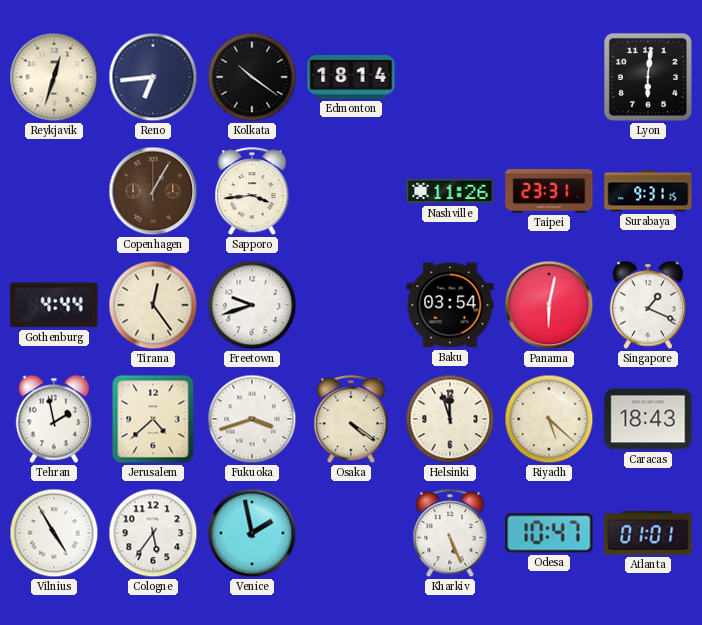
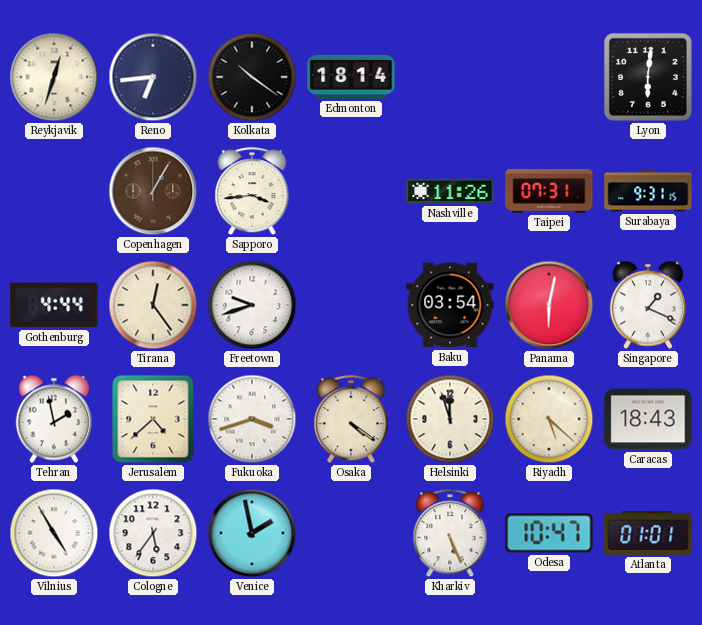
Taipei: 23:31 -> 07:31
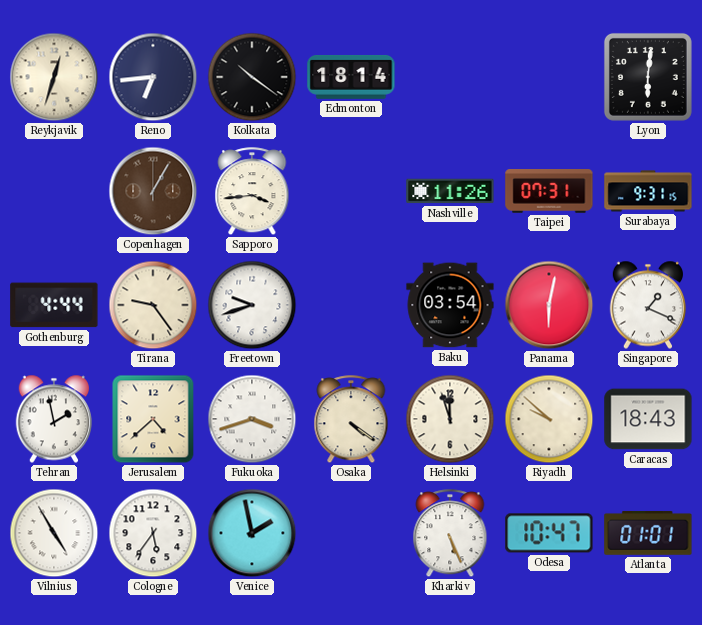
Tirana: 12:24 -> 9:24
Riyadh: 5:22 -> 9:52
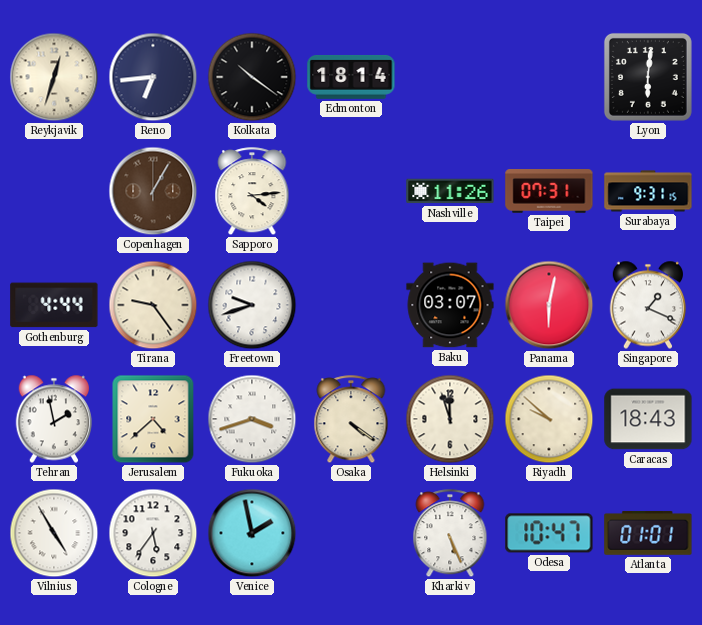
Sapporo: 3:44 -> 4:14
Baku: 03:54 -> 03:07
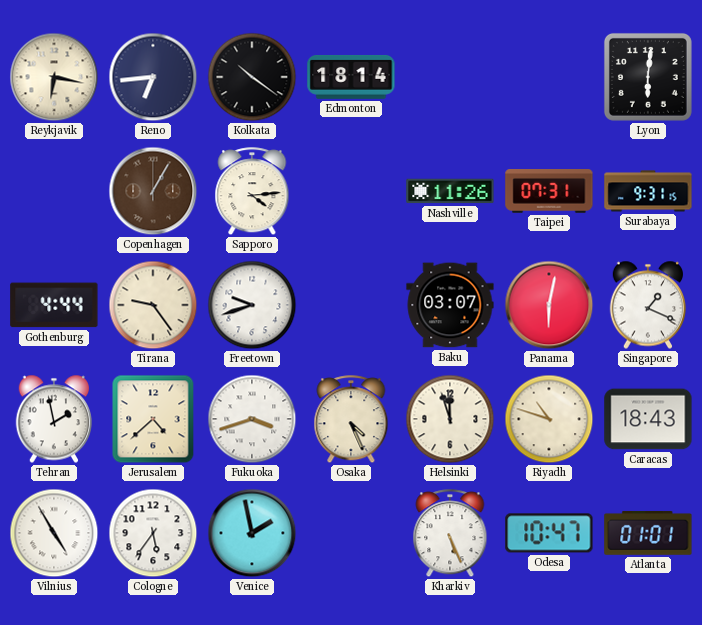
Reykjavik: 12:33 -> 6:17
Osaka: 4:21 -> 4:26
Riyadh: 9:52 -> 10:48
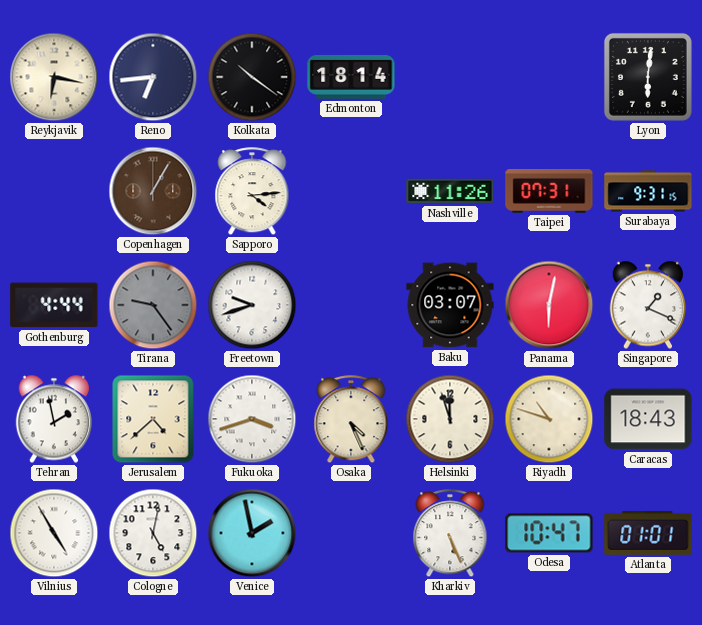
Tirana dial: cream -> grey
Cologne: 5:36 -> 5:02
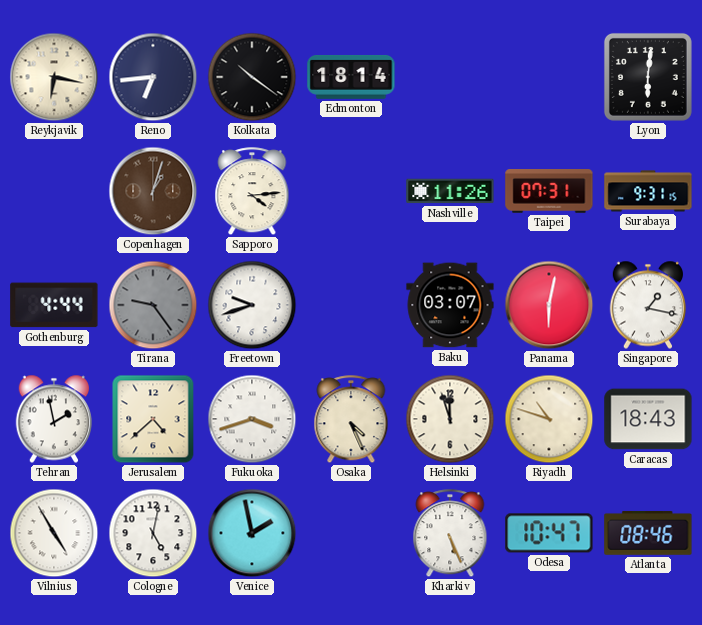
Copenhagen: 1:05 -> 1:03
Singapore: 1:19 -> 1:17
Atlanta: 01:01 -> 08:46
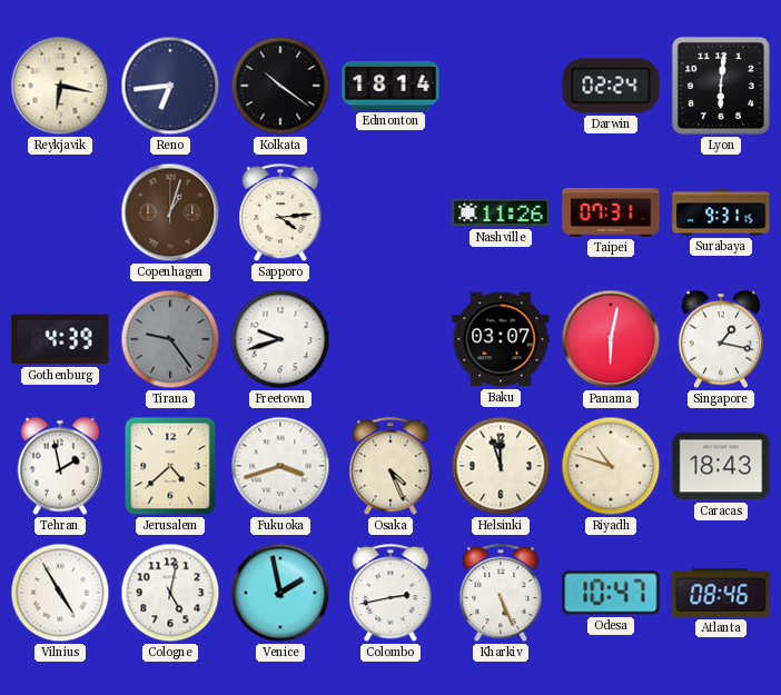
Darwin: none -> 02:24
Gothenburg: 4:44 -> 4:39
Colombo: none -> 2:43
